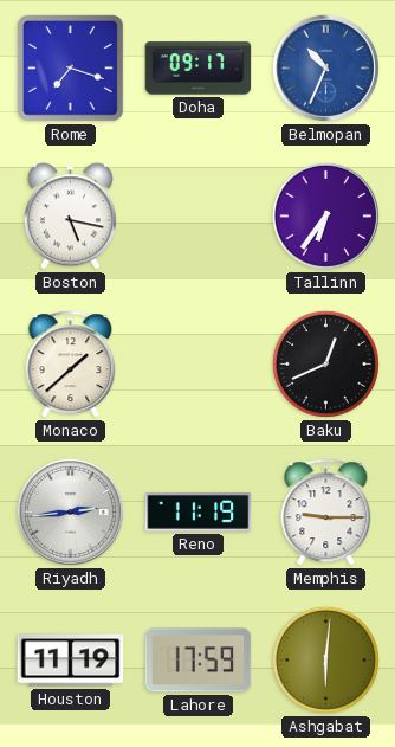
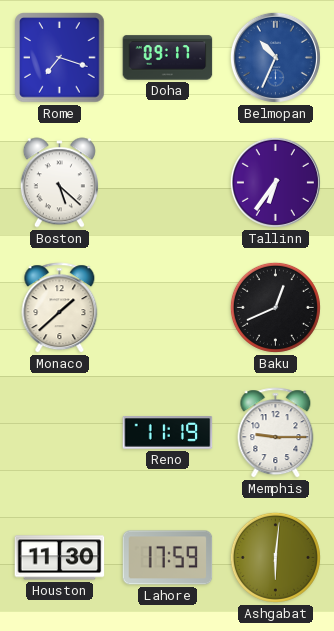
Boston: 5:17 -> 5:22
Riyadh: 2:44 -> none
Houston: 11:19 -> 11:30
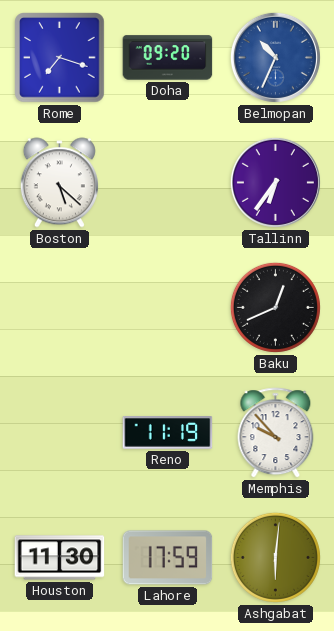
Doha: 09:17 -> 09:20
Monaco: 1:38 -> none
Memphis: 9:15 -> 9:53
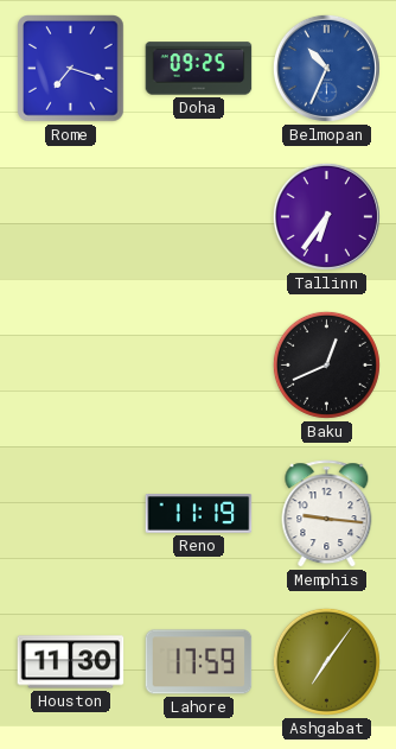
Doha: 09:20 -> 09:25
Boston: 5:22 -> none
Memphis: 9:53 -> 9:16
Ashgabat: 6:01 -> 7:06
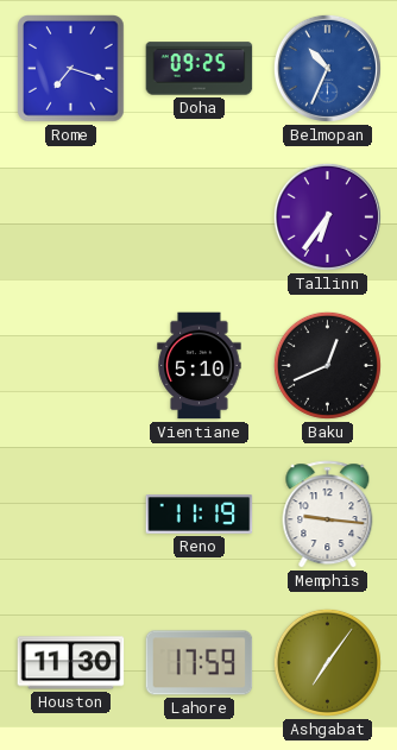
Vientiane: none -> 5:10
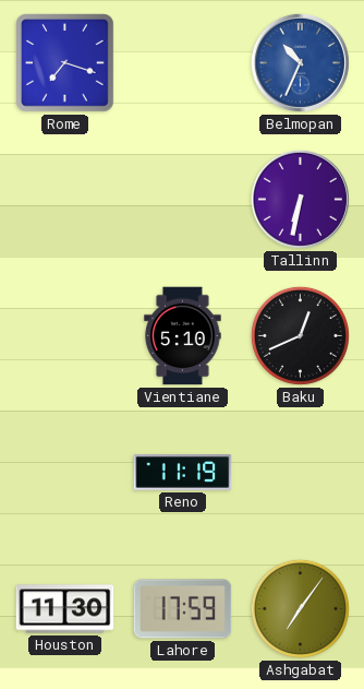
Doha: 09:25 -> none
Tallinn: 6:36 -> 6:32
Memphis: 9:16 -> none
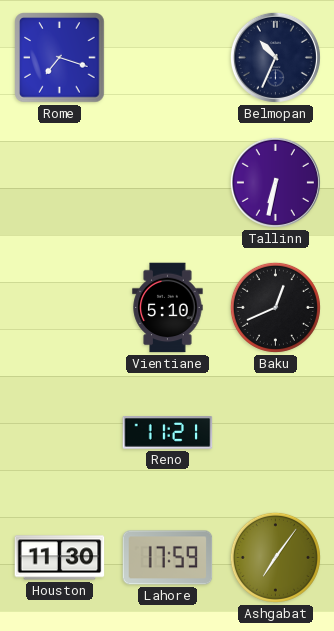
Belmopan dial: blue -> navy
Reno: 11:19 -> 11:21
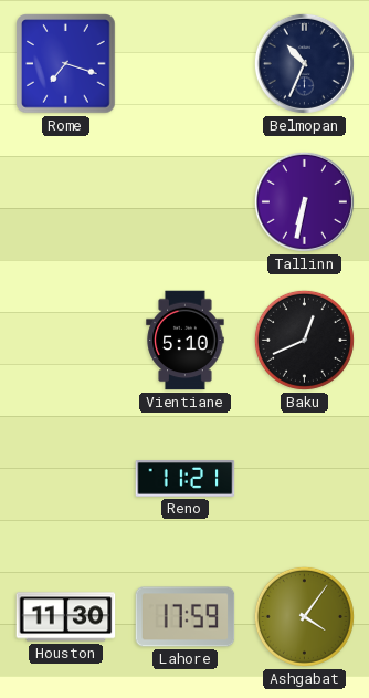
Ashgabat: 7:06 -> 4:06
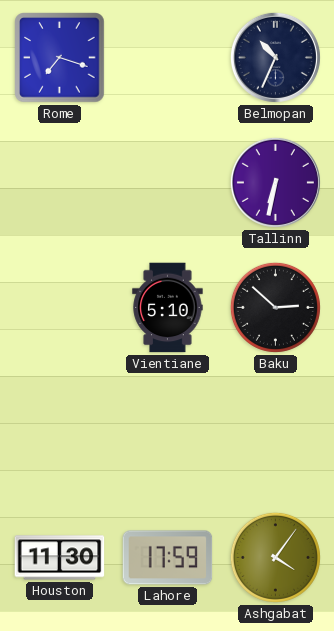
Baku: 12:41 -> 2:52
Reno: 11:21 -> none
